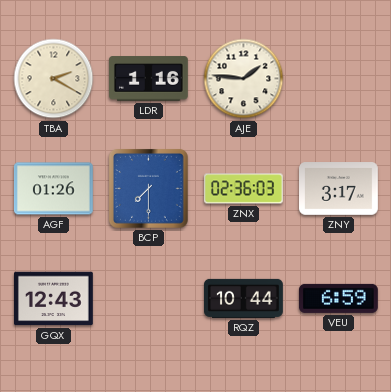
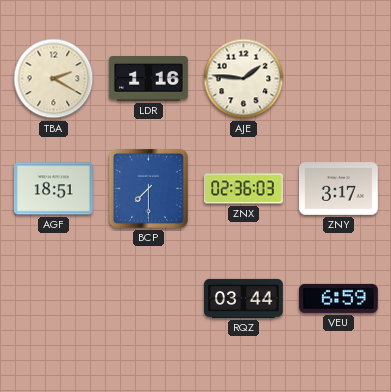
AGF: 01:26 -> 18:51
GQX: 12:43 -> none
RQZ: 10:44 -> 03:44
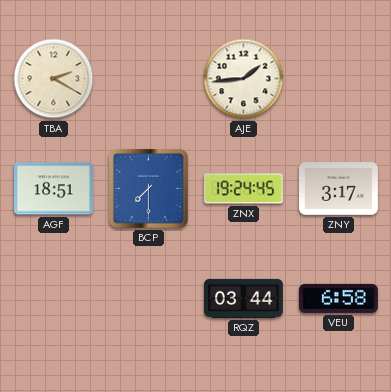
LDR: 1:16 -> none
AJE: 1:46 -> 1:44
ZNX: 02:36 -> 19:24
VEU: 6:59 -> 6:58
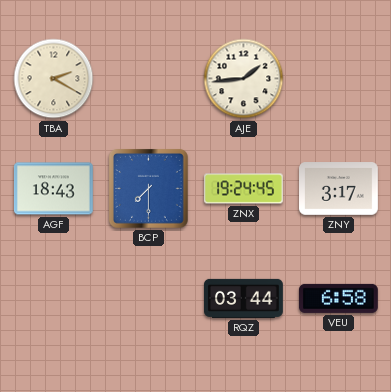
AGF: 18:51 -> 18:43
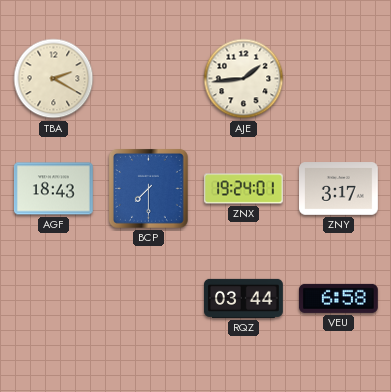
ZNX: 19:24:45 -> 19:24:01
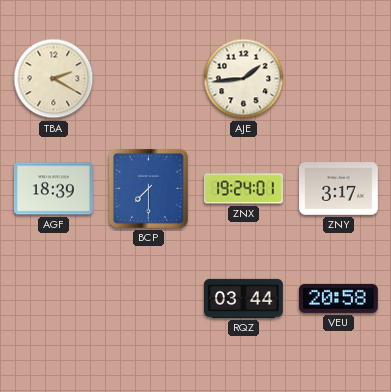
AGF: 18:43 -> 18:39
VEU: 6:58 -> 20:58
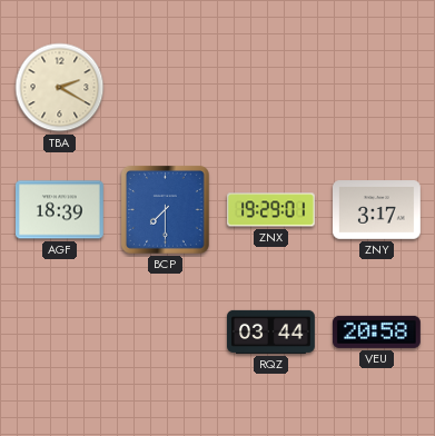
AJE: 1:44 -> none
ZNX: 19:24 -> 19:29
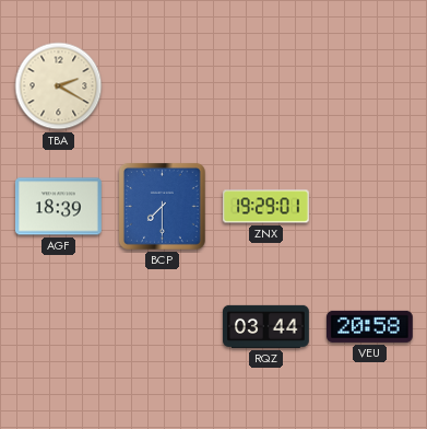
ZNY: 3:17 -> none
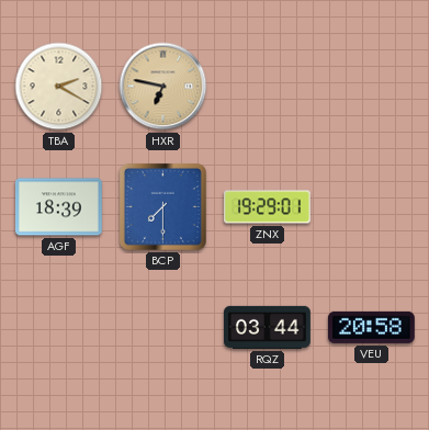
HXR: none -> 6:47
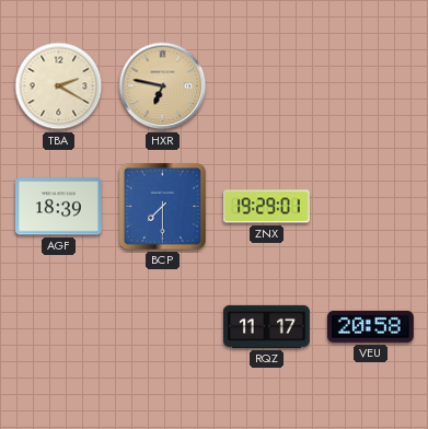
RQZ: 03:44 -> 11:17
